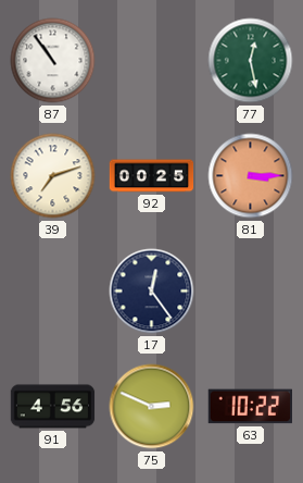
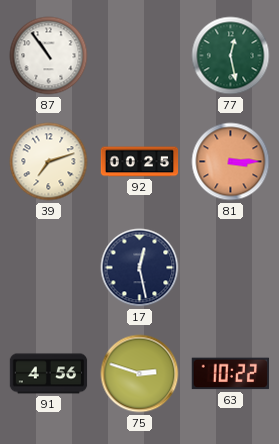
17: 12:24 -> 12:28
75: 2:49 -> 2:48
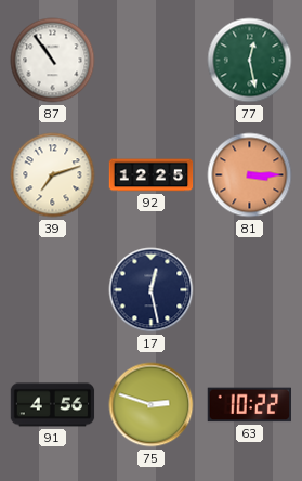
92: 00:25 -> 12:25
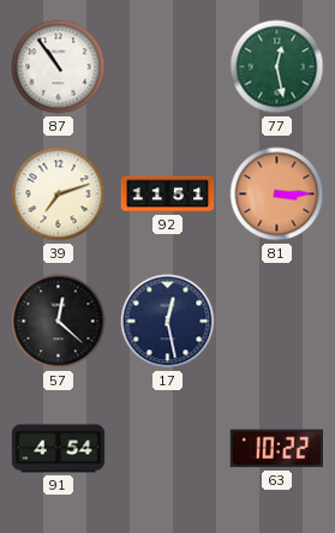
92: 12:25 -> 11:51
57: none -> 12:22
91: 4:56 -> 4:54
75: 2:48 -> none
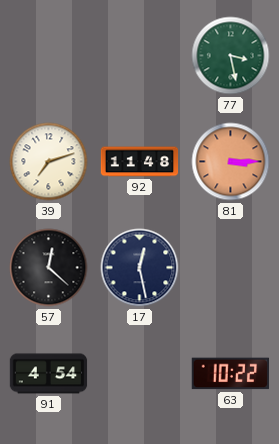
87: 10:54 -> none
77: 12:28 -> 3:28
92: 11:51 -> 11:48
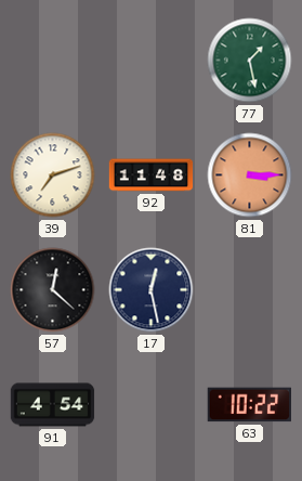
77: 3:28 -> 1:28
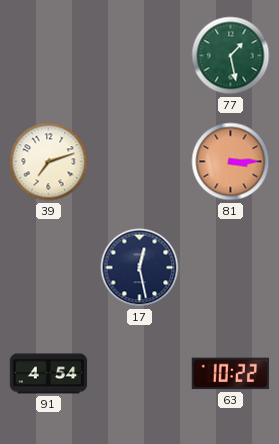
92: 11:48 -> none
57: 12:22 -> none
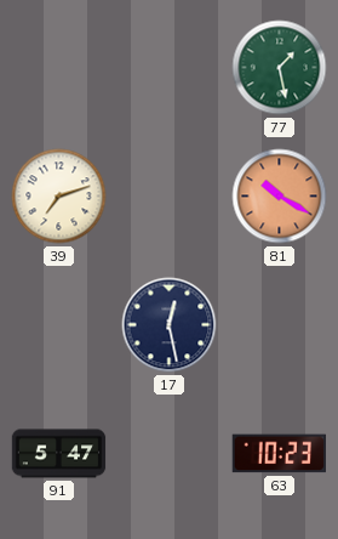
81: 3:15 -> 10:20
91: 4:54 -> 5:47
63: 10:22 -> 10:23
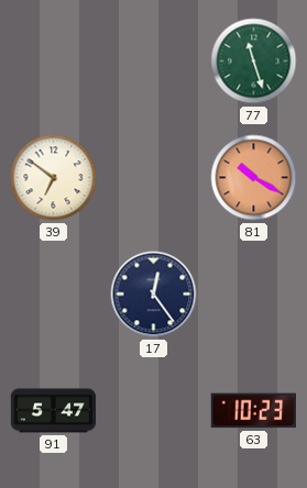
77: 1:28 -> 11:27
39: 7:12 -> 6:51
17: 12:28 -> 12:24
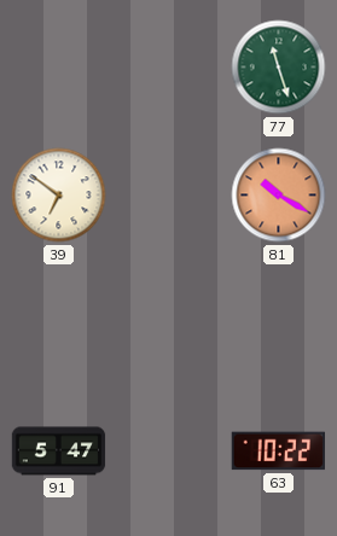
17: 12:24 -> none
63: 10:23 -> 10:22
